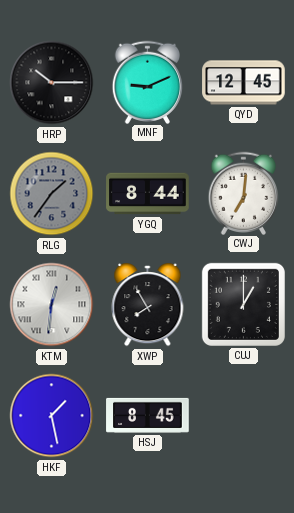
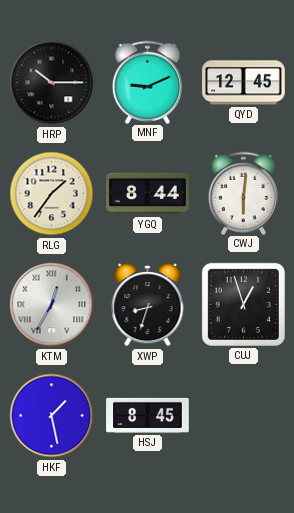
RLG dial: grey -> cream
CWJ: 7:01 -> 6:01
KTM: 12:31 -> 12:35
XWP: 7:55 -> 8:33
CUJ: 1:00 -> 12:57
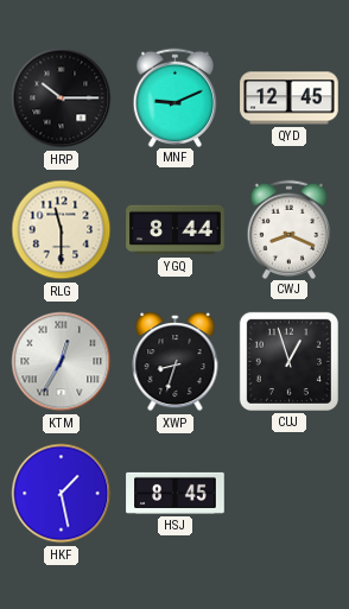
RLG: 1:36 -> 11:30
CWJ: 6:01 -> 8:19
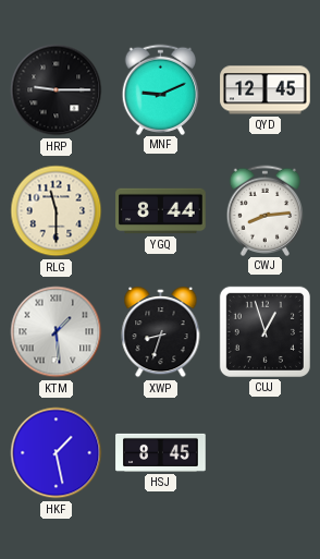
HRP: 10:15 -> 9:15
CWJ: 8:19 -> 8:14
KTM: 12:35 -> 1:29
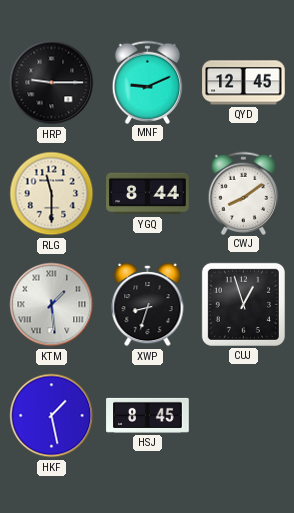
CWJ: 8:14 -> 8:09
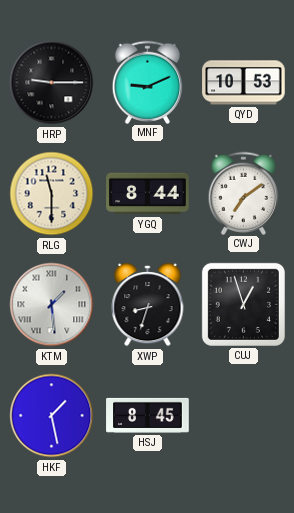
QYD: 12:45 -> 10:53
CWJ: 8:09 -> 7:09
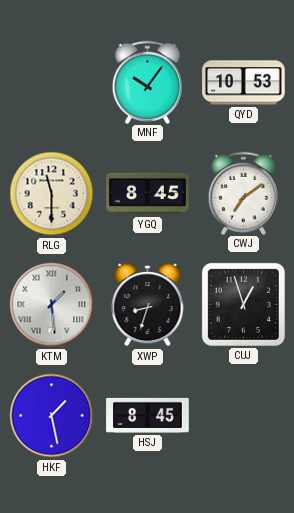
HRP: 9:15 -> none
MNF: 9:11 -> 10:06
YGQ: 8:44 -> 8:45
